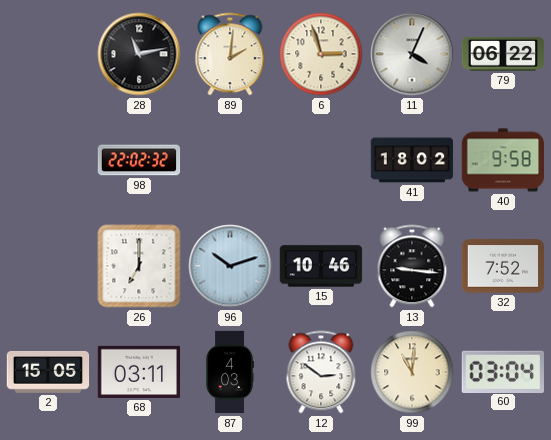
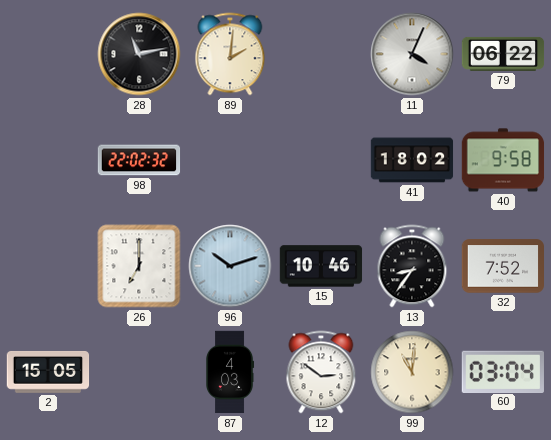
6: 2:57 -> none
13: 9:16 -> 8:36
68: 03:11 -> none
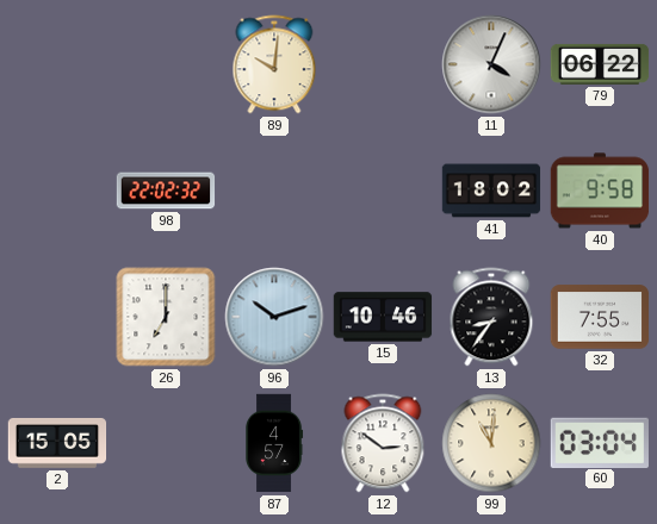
28: 11:13 -> none
89: 2:01 -> 10:01
32: 7:52 -> 7:55
87: 4:03 -> 4:57
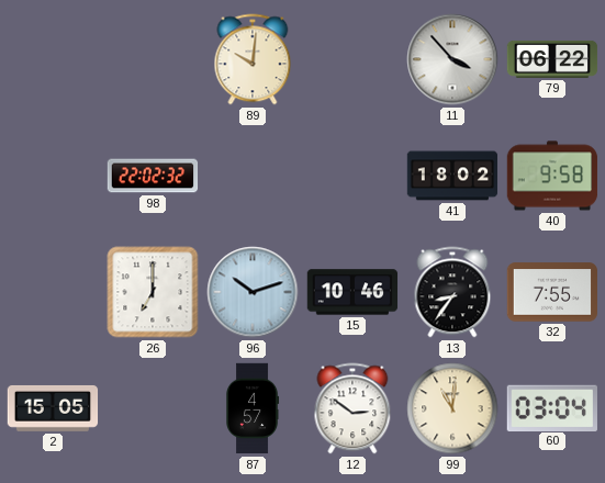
11: 4:04 -> 3:53
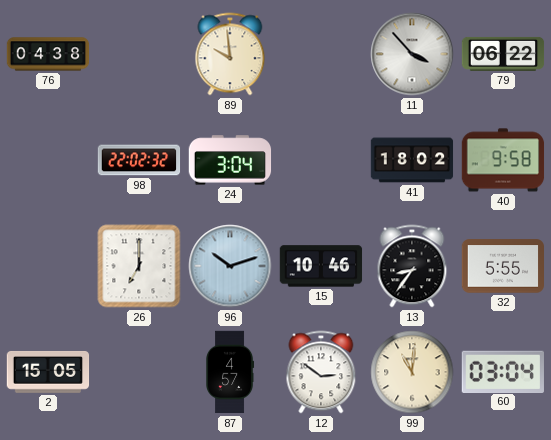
76: none -> 04:38
89: 10:01 -> 9:59
24: none -> 3:04
32: 7:55 -> 5:55
